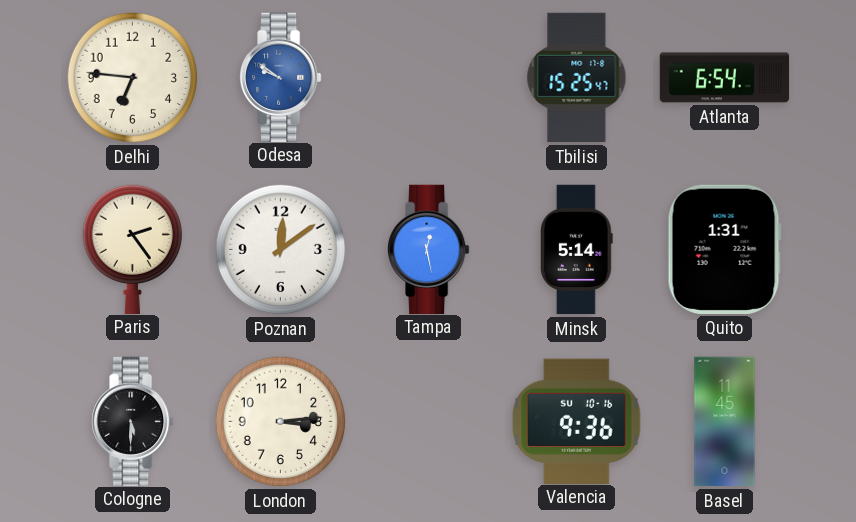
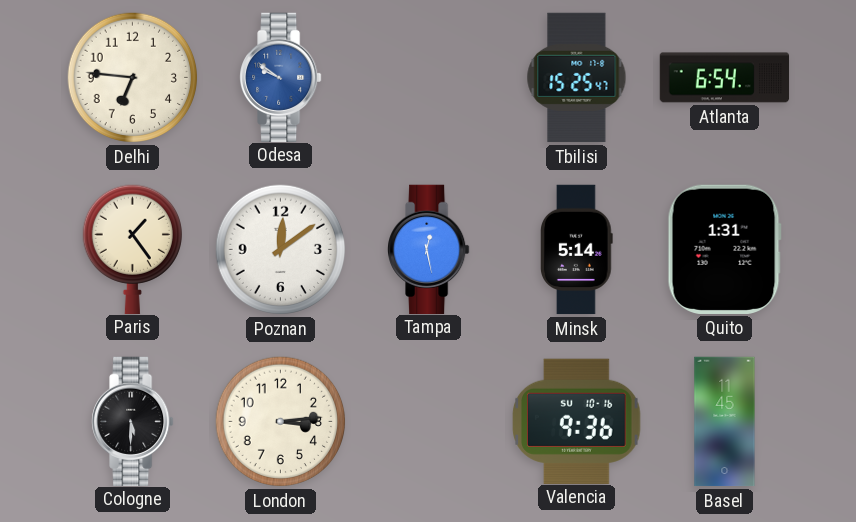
Paris: 2:24 -> 1:24
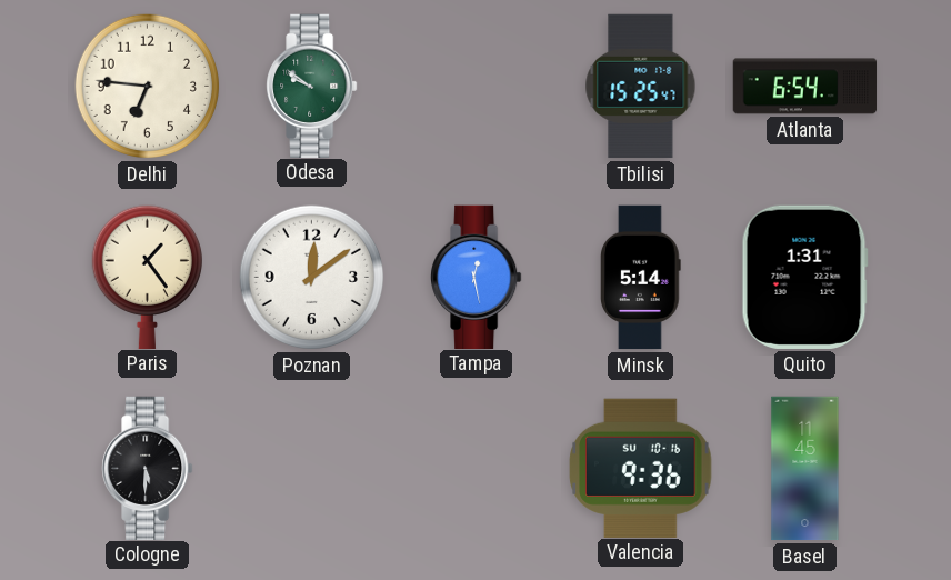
Odesa dial: blue -> green
London: 3:14 -> none
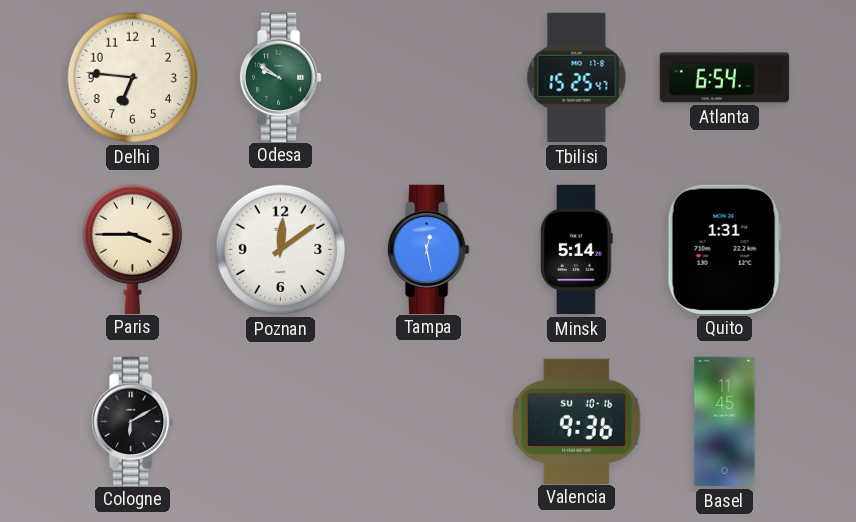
Paris: 1:24 -> 3:45
Cologne: 5:30 -> 6:10
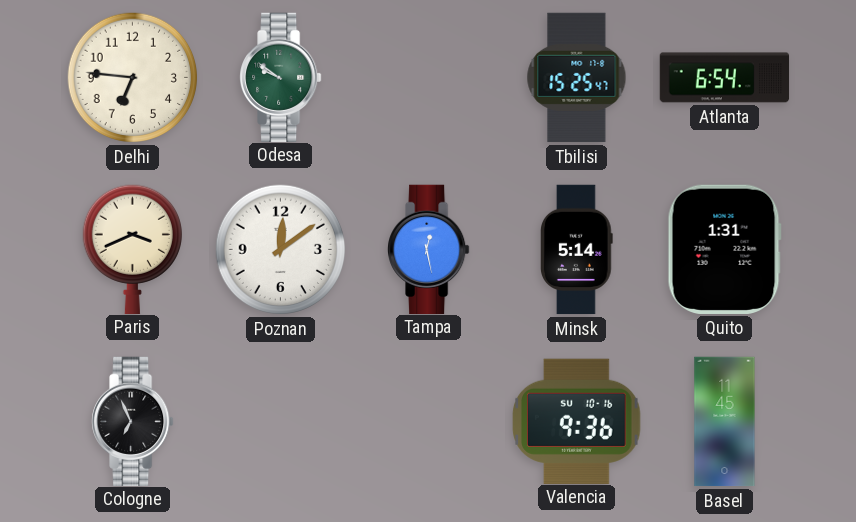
Paris: 3:45 -> 3:41
Cologne: 6:10 -> 6:56
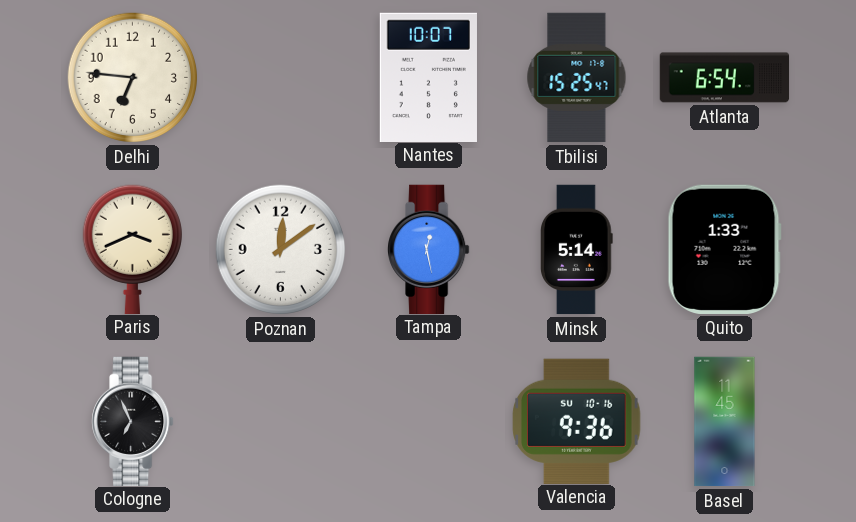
Odesa: 9:51 -> none
Nantes: none -> 10:07
Quito: 1:31 -> 1:33
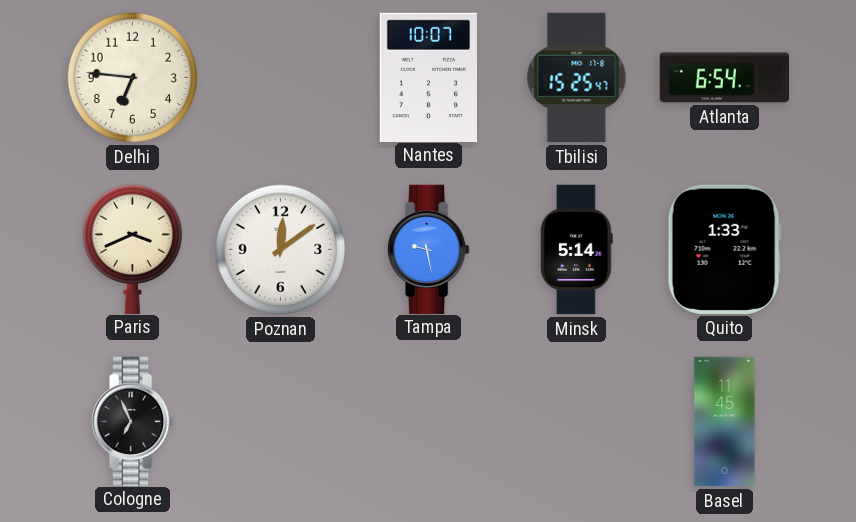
Tampa: 12:28 -> 9:28
Valencia: 9:36 -> none
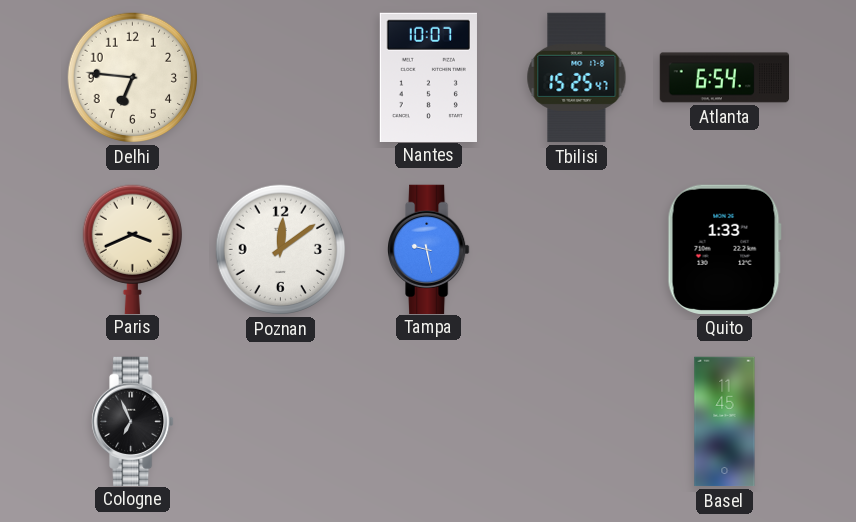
Minsk: 5:14 -> none
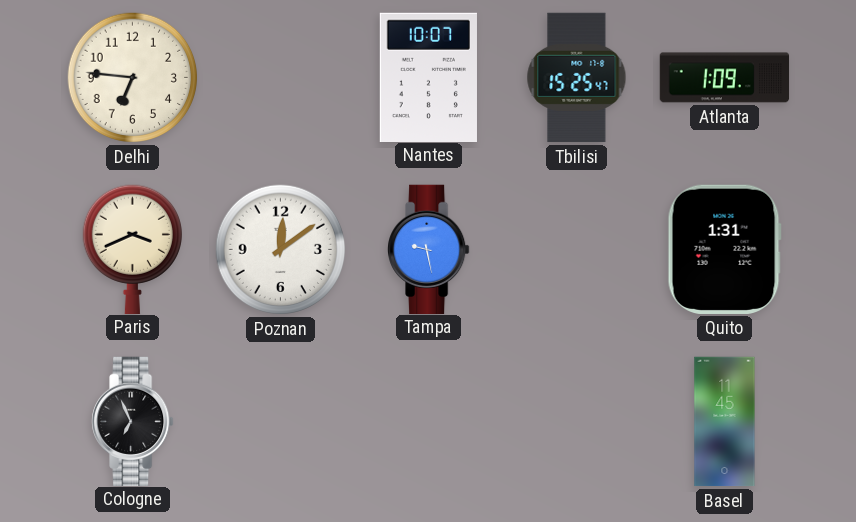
Atlanta: 6:54 -> 1:09
Quito: 1:33 -> 1:31
